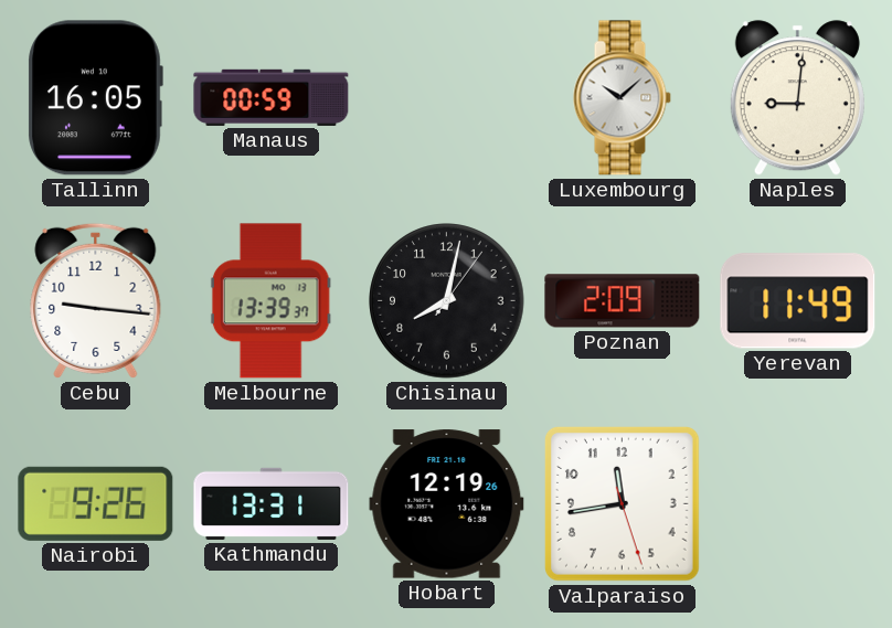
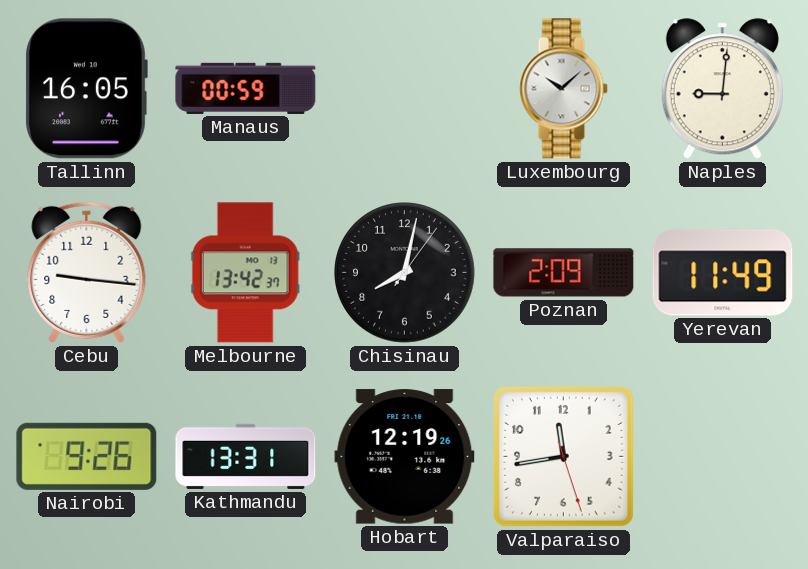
Melbourne: 13:39 -> 13:42
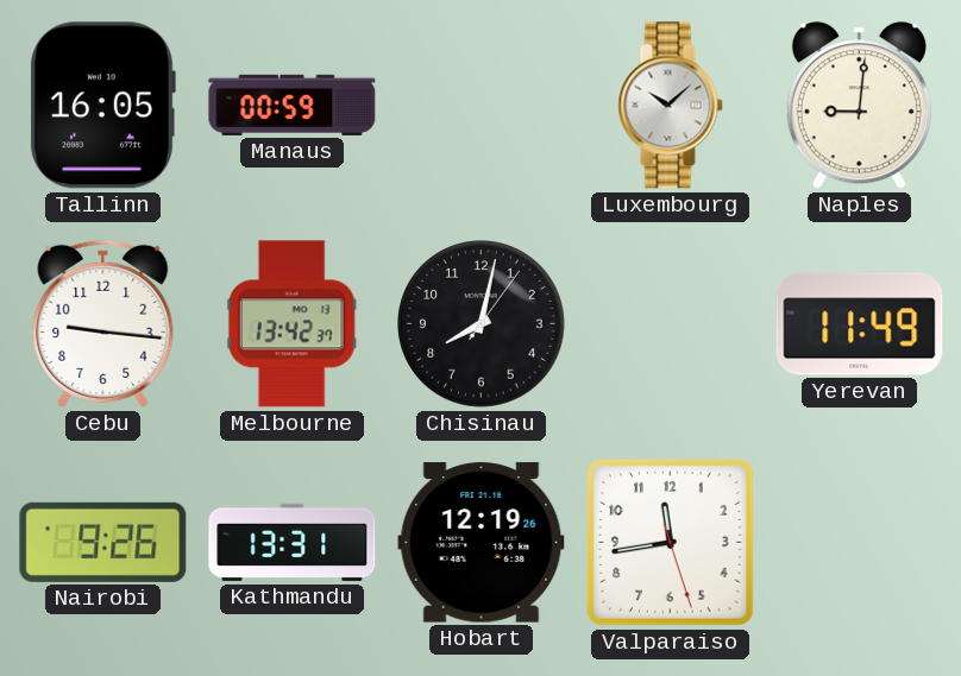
Poznan: 2:09 -> none
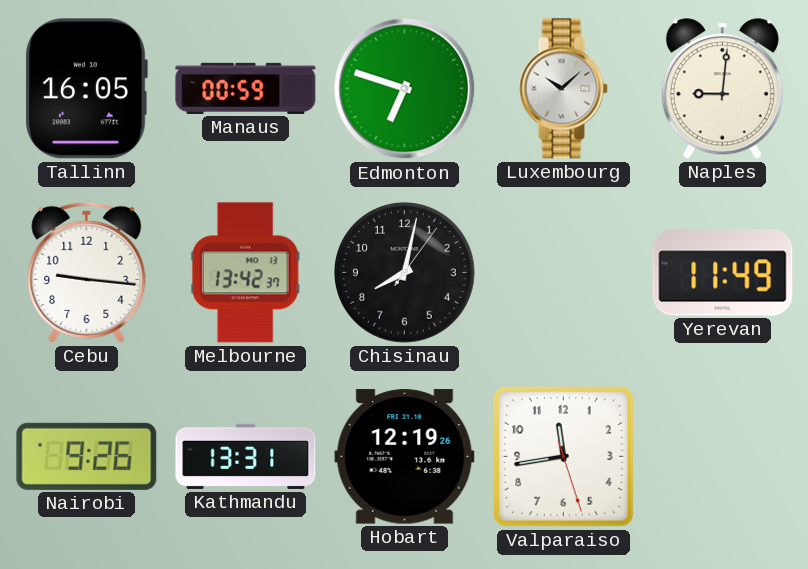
Edmonton: none -> 6:48
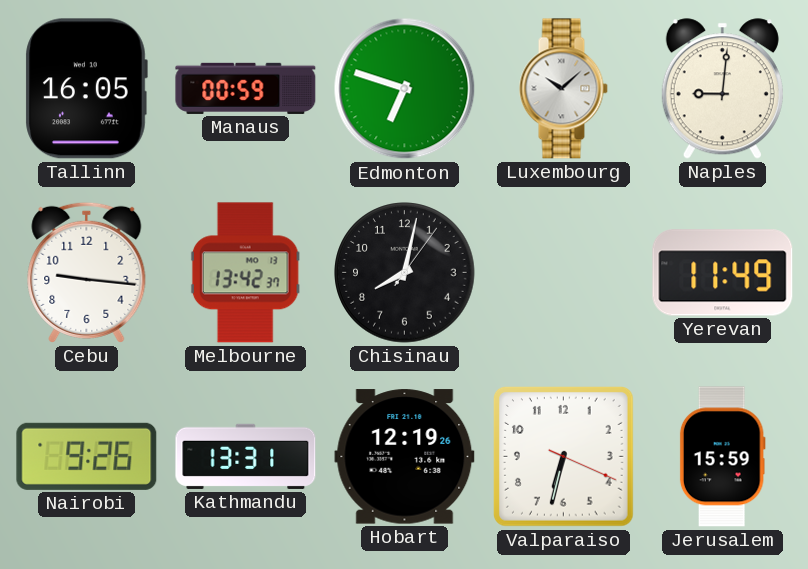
Valparaiso: 11:43 -> 6:32
Jerusalem: none -> 15:59
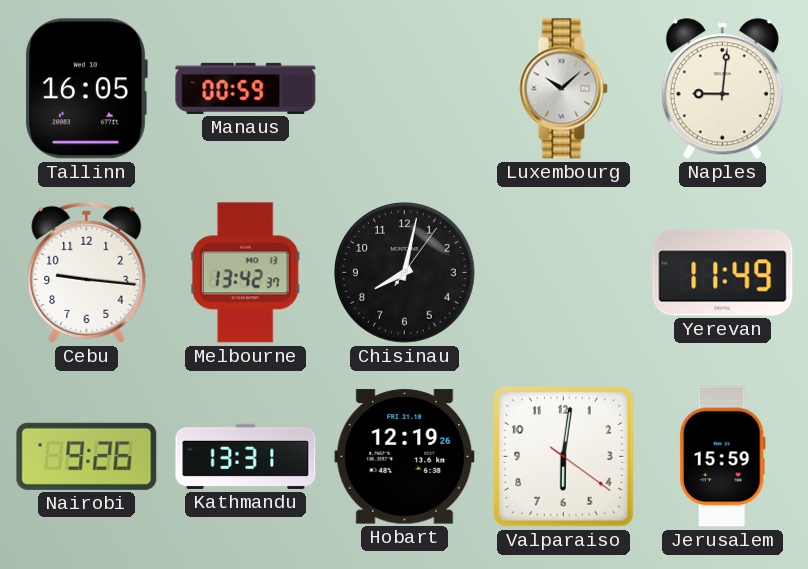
Edmonton: 6:48 -> none
Valparaiso: 6:32 -> 6:01
